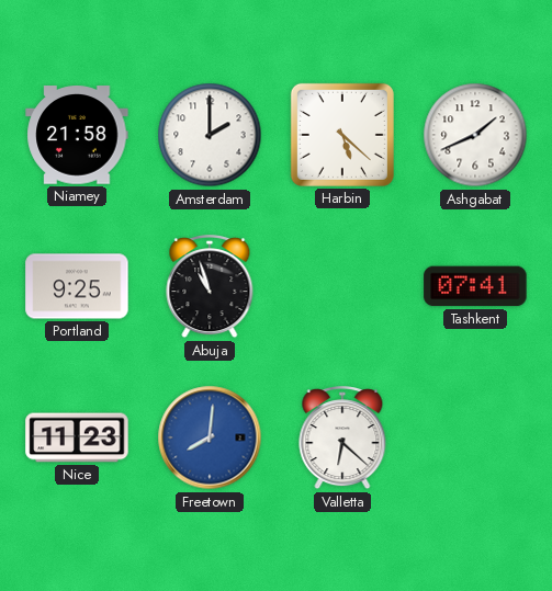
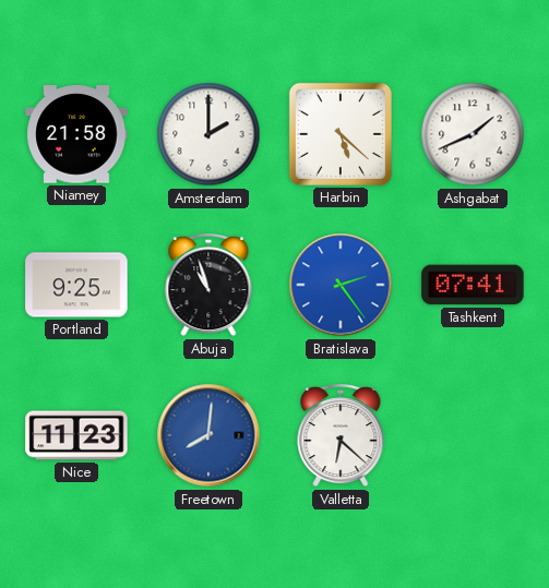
Bratislava: none -> 2:24
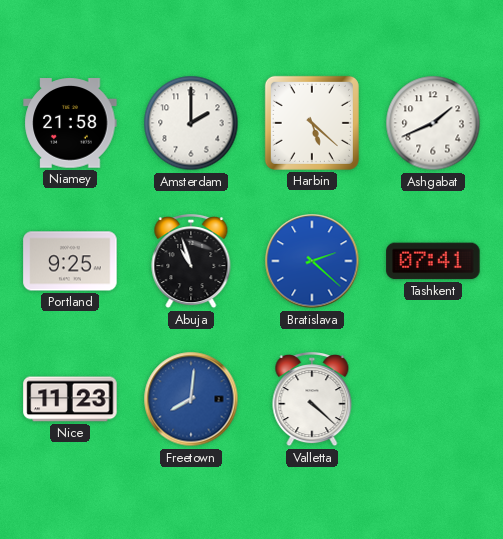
Bratislava: 2:24 -> 2:22
Valletta: 6:22 -> 4:22
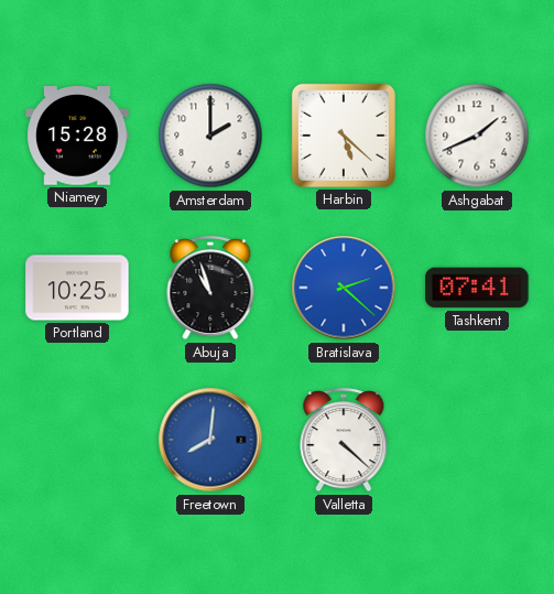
Niamey: 21:58 -> 15:28
Portland: 9:25 -> 10:25
Nice: 11:23 -> none
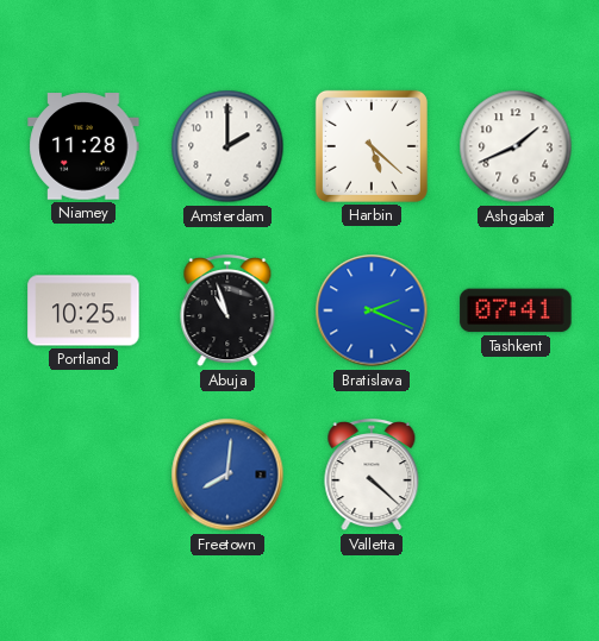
Niamey: 15:28 -> 11:28
Bratislava: 2:22 -> 2:19
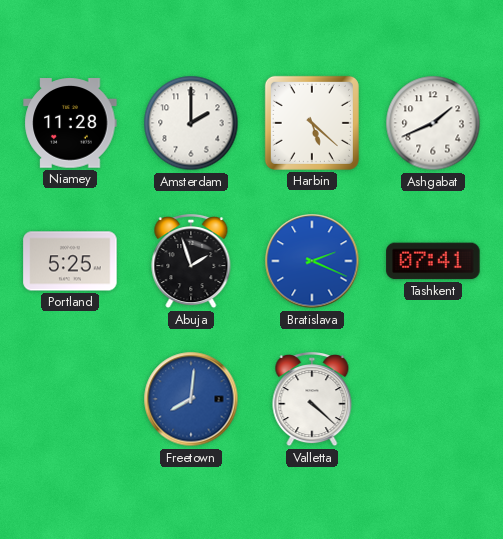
Portland: 10:25 -> 5:25
Abuja: 10:57 -> 1:57
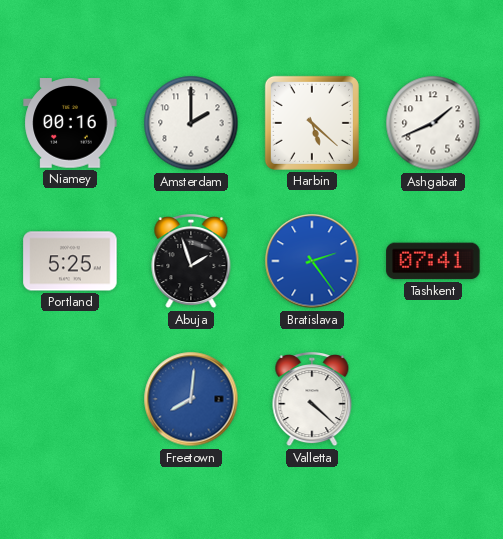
Niamey: 11:28 -> 00:16
Bratislava: 2:19 -> 2:24
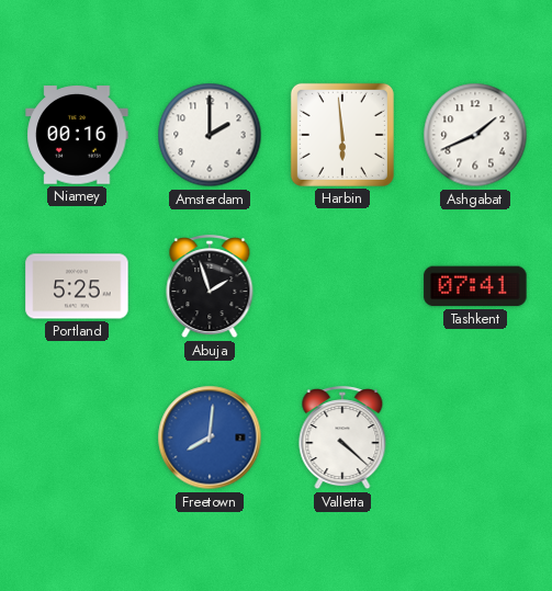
Harbin: 5:22 -> 5:59
Bratislava: 2:24 -> none
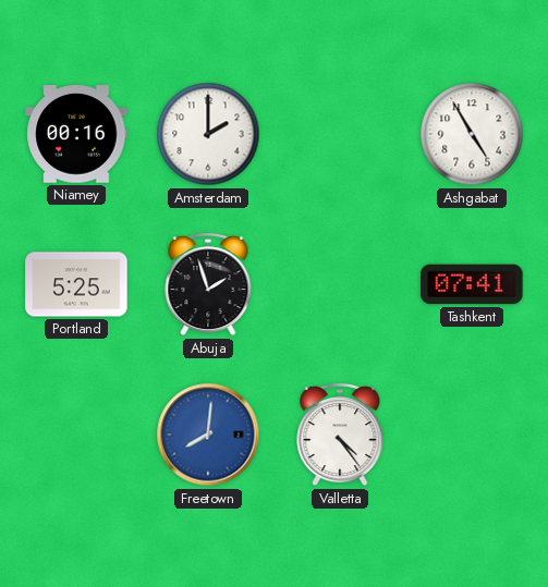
Harbin: 5:59 -> none
Ashgabat: 1:41 -> 4:55
Valletta: 4:22 -> 4:24
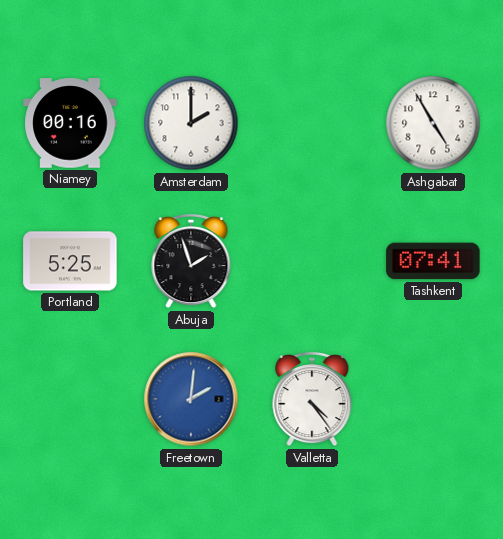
Freetown: 8:01 -> 2:01
